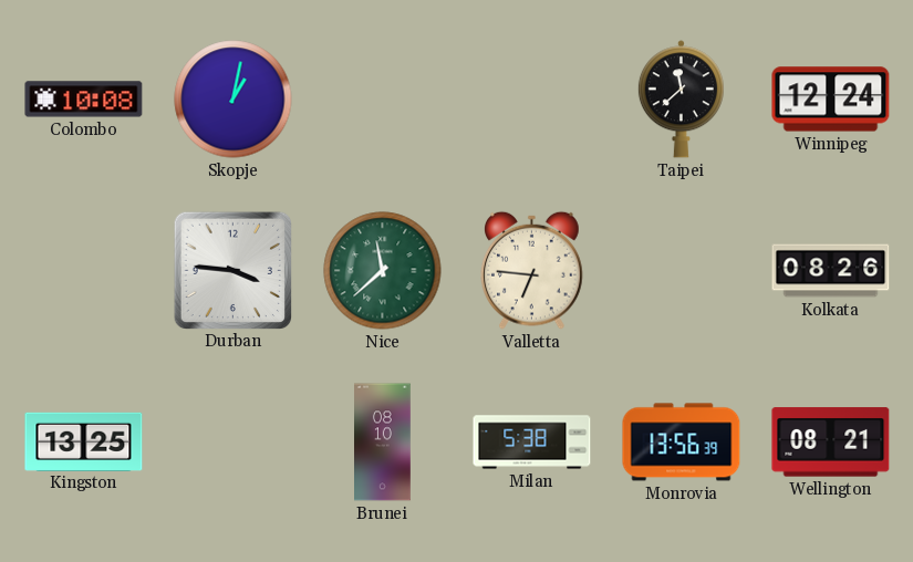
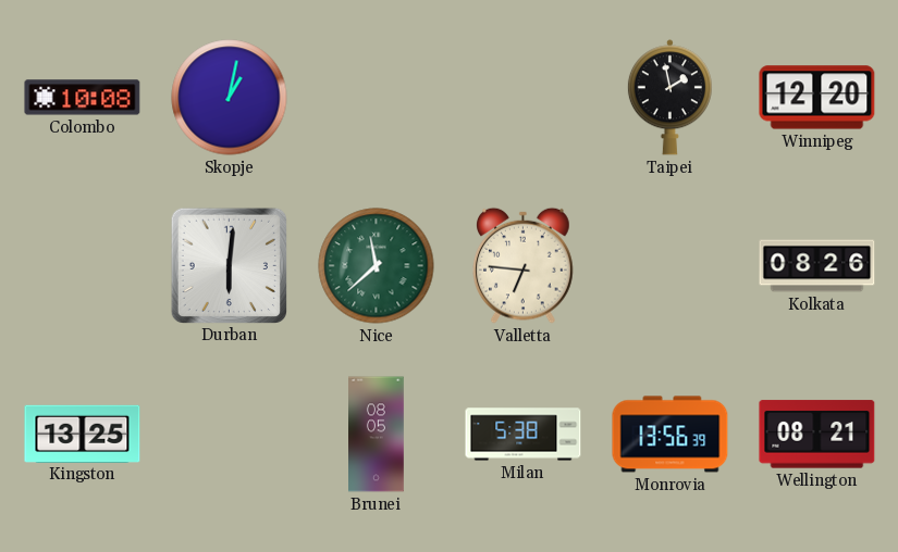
Taipei: 11:38 -> 1:58
Winnipeg: 12:24 -> 12:20
Durban: 3:46 -> 6:01
Brunei: 08:10 -> 08:05
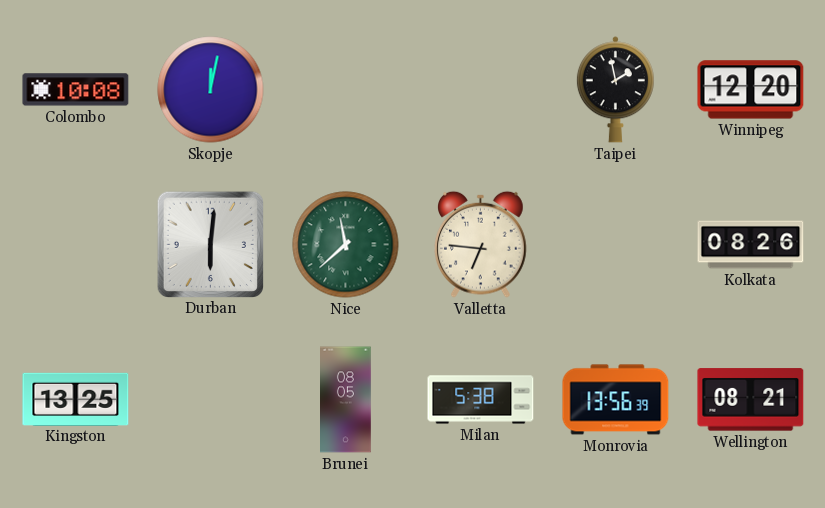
Skopje: 1:02 -> 12:02
